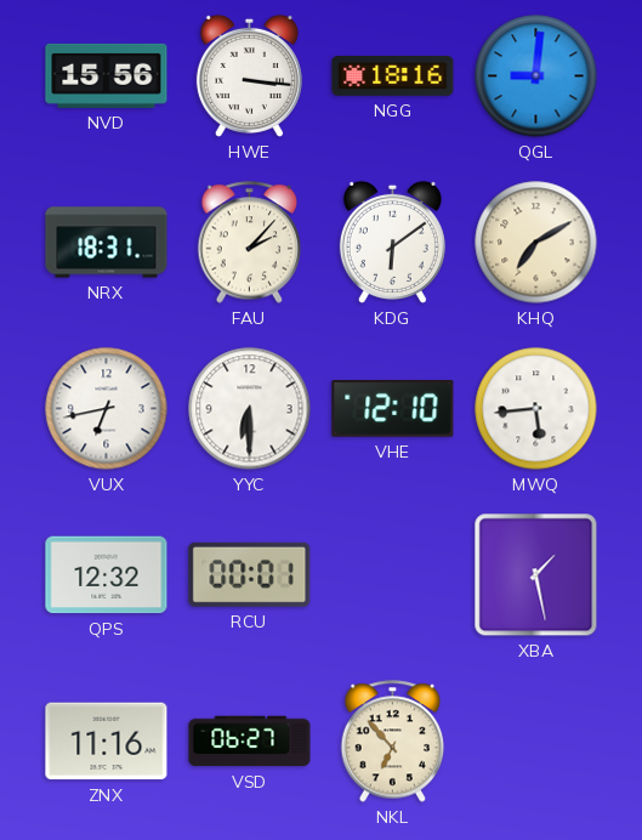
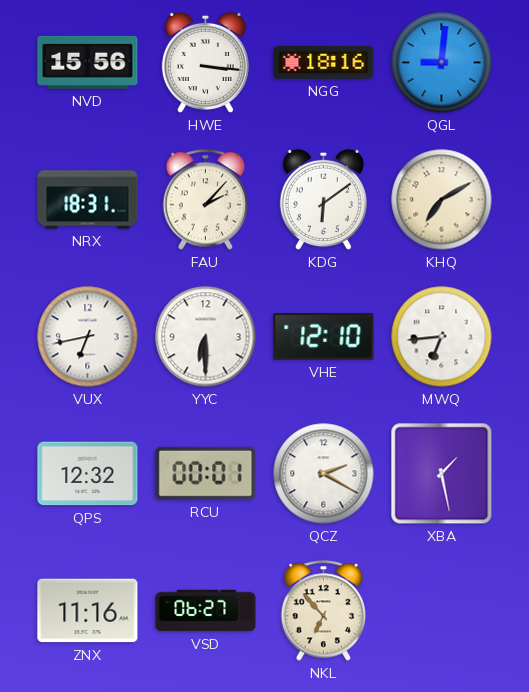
MWQ: 5:44 -> 6:44
QCZ: none -> 2:20
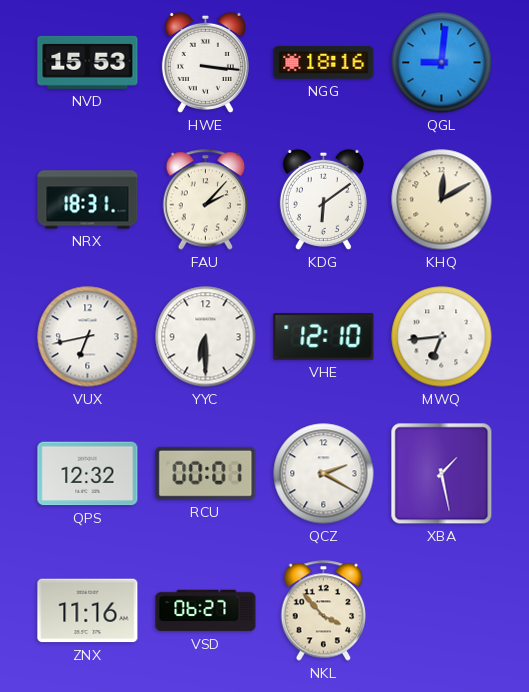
NVD: 15:56 -> 15:53
KHQ: 7:10 -> 12:10
NKL: 6:53 -> 3:53
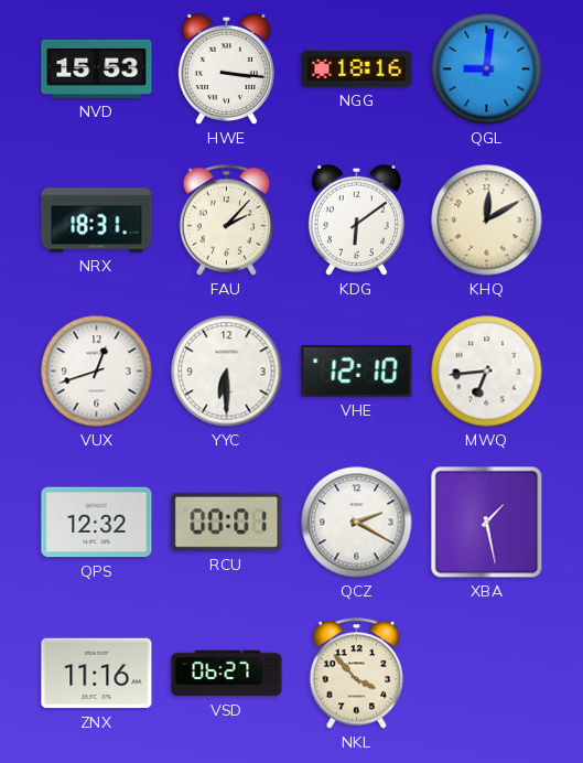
VUX: 6:43 -> 12:42
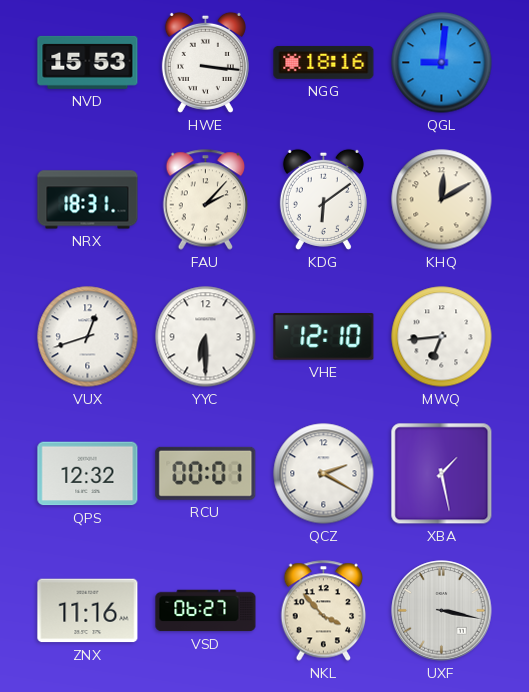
UXF: none -> 3:17
